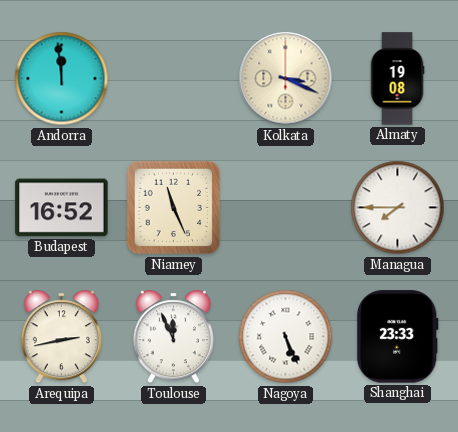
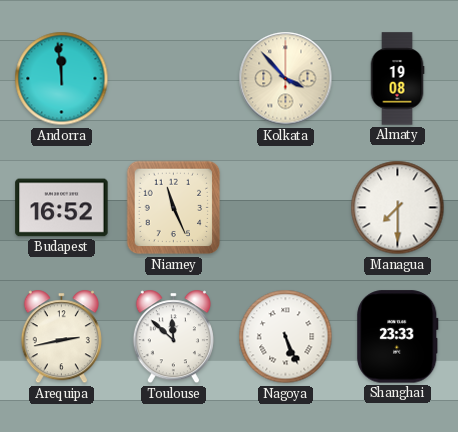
Kolkata: 3:19 -> 3:53
Managua: 7:45 -> 7:30
Toulouse: 11:56 -> 11:52
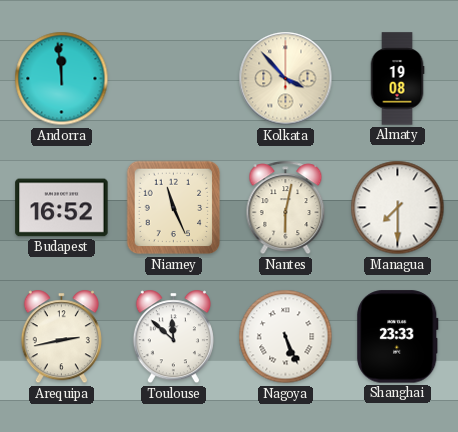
Nantes: none -> 6:02
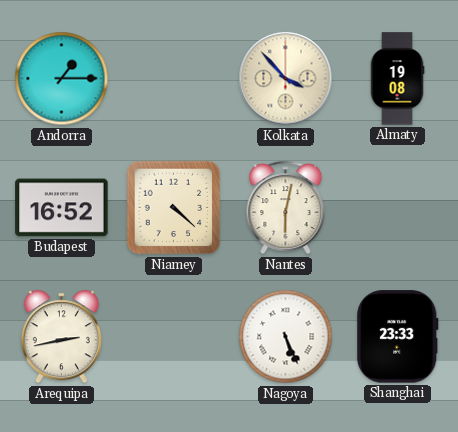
Andorra: 11:59 -> 1:15
Niamey: 11:26 -> 4:22
Managua: 7:30 -> none
Toulouse: 11:52 -> none
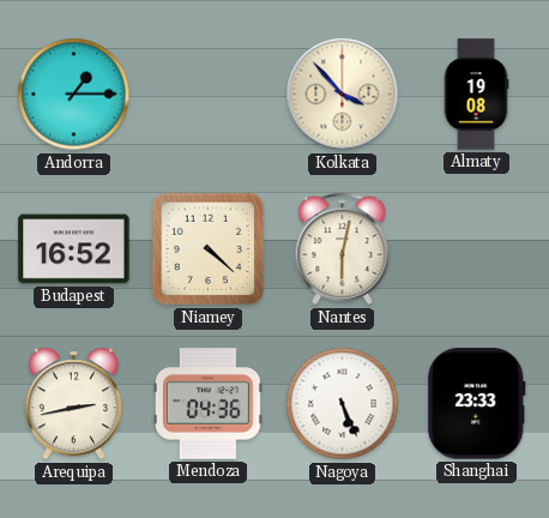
Mendoza: none -> 04:36
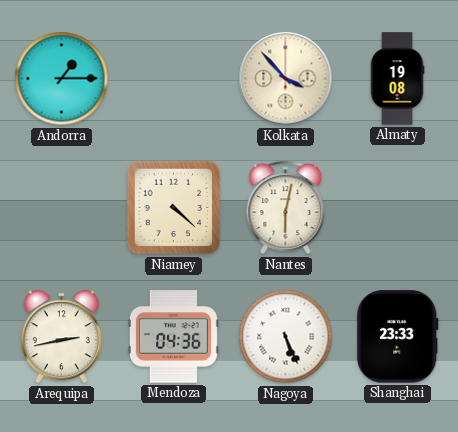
Budapest: 16:52 -> none
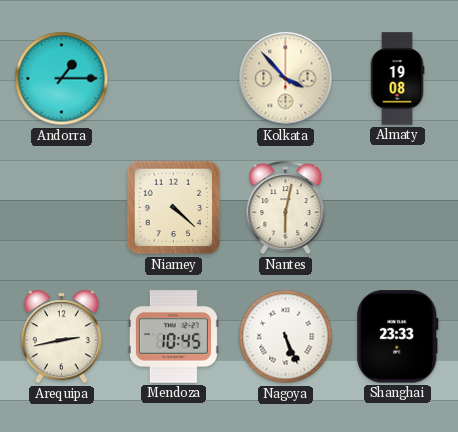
Mendoza: 04:36 -> 10:45
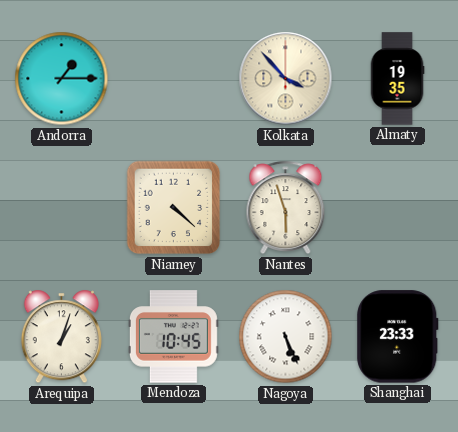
Almaty: 19:08 -> 19:35
Nantes: 6:02 -> 5:57
Arequipa: 2:43 -> 1:03
